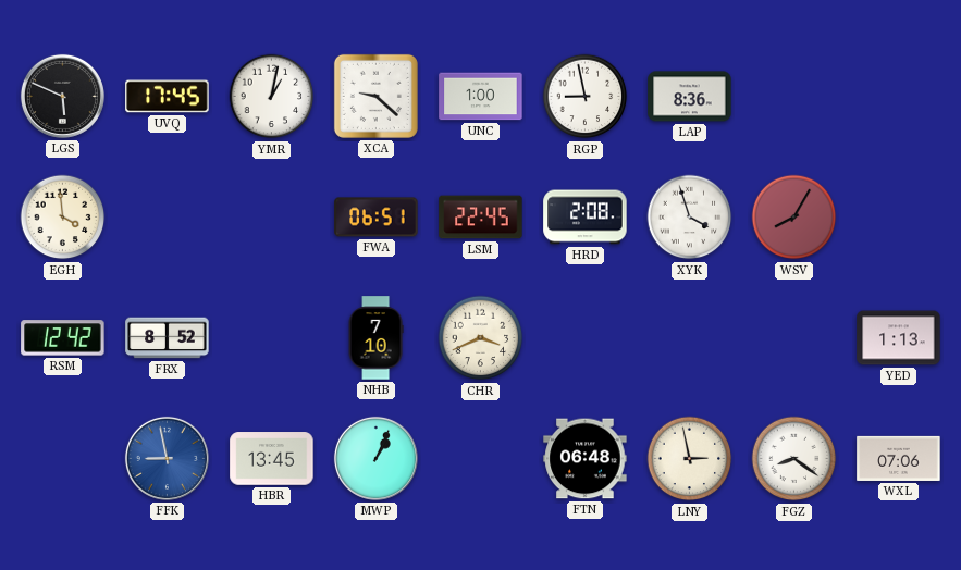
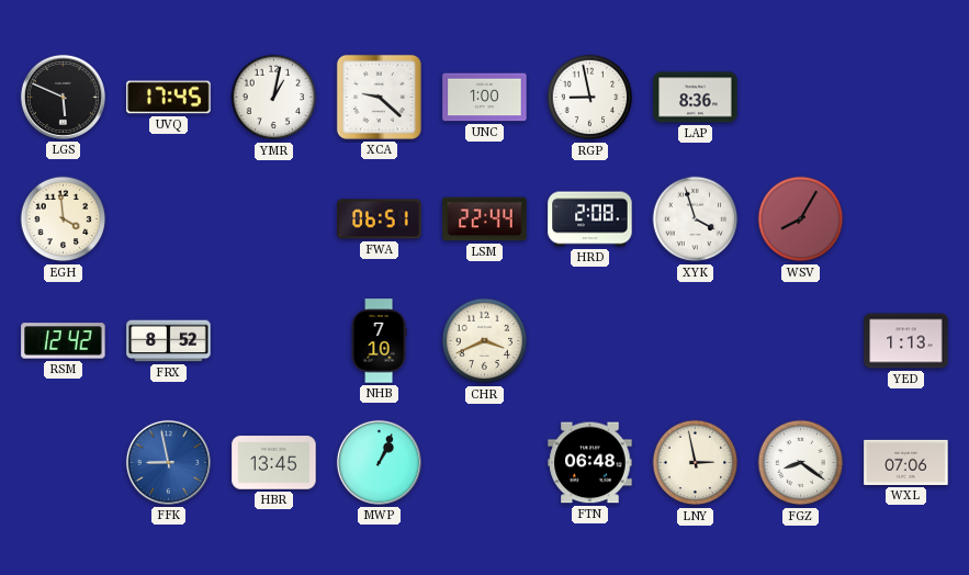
LSM: 22:45 -> 22:44
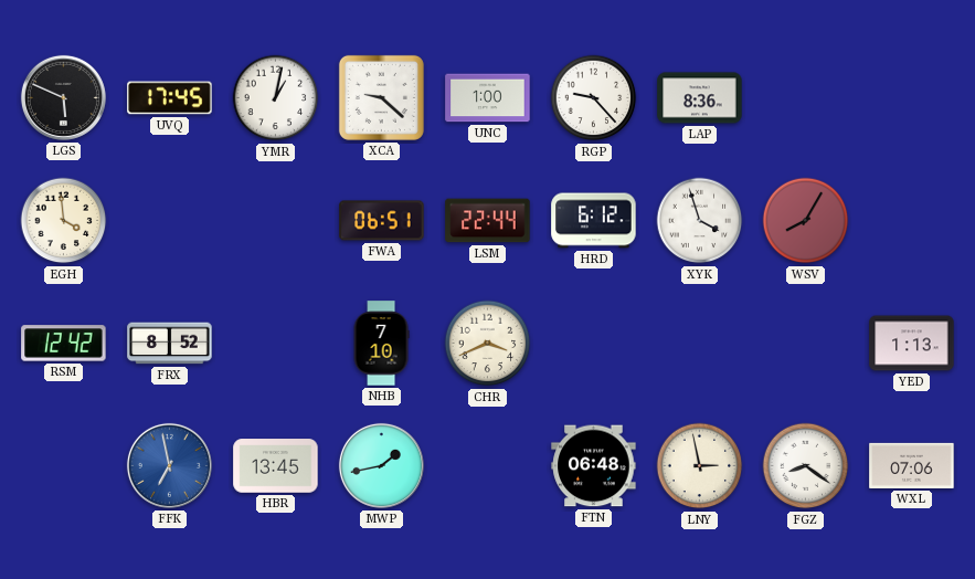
RGP: 8:58 -> 9:23
HRD: 2:08 -> 6:12
FFK: 8:58 -> 6:58
MWP: 1:04 -> 1:43
